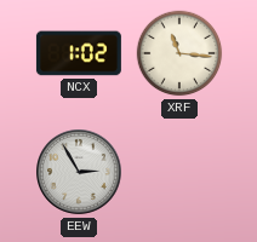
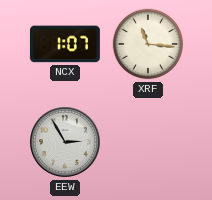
NCX: 1:02 -> 1:07
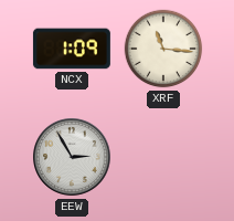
NCX: 1:07 -> 1:09
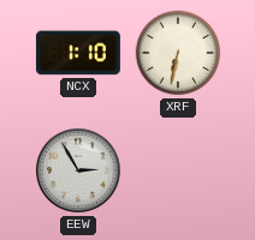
NCX: 1:09 -> 1:10
XRF: 11:16 -> 6:32
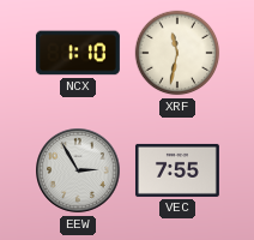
XRF: 6:32 -> 11:32
VEC: none -> 7:55
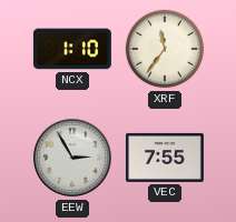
XRF: 11:32 -> 11:36
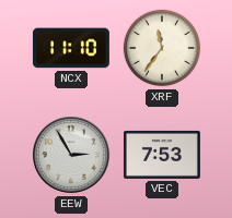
NCX: 1:10 -> 11:10
VEC: 7:55 -> 7:53
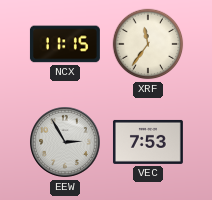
NCX: 11:10 -> 11:15
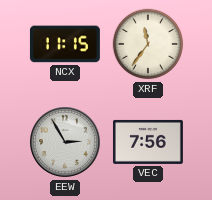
VEC: 7:53 -> 7:56
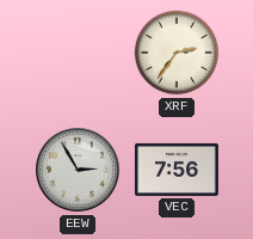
NCX: 11:15 -> none
XRF: 11:36 -> 2:36
